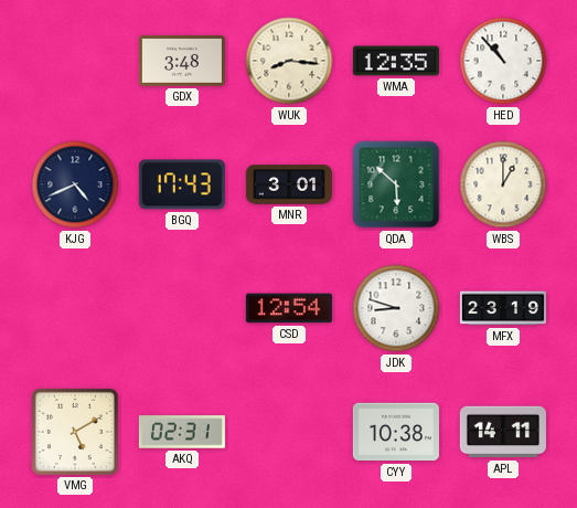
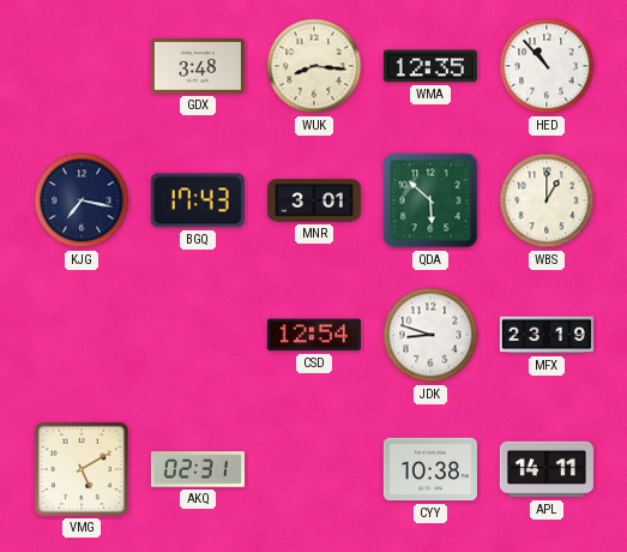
KJG: 4:41 -> 7:17
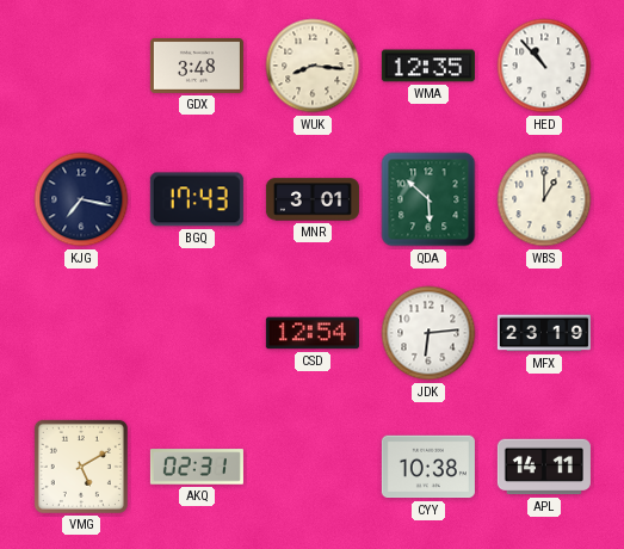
JDK: 8:48 -> 6:14
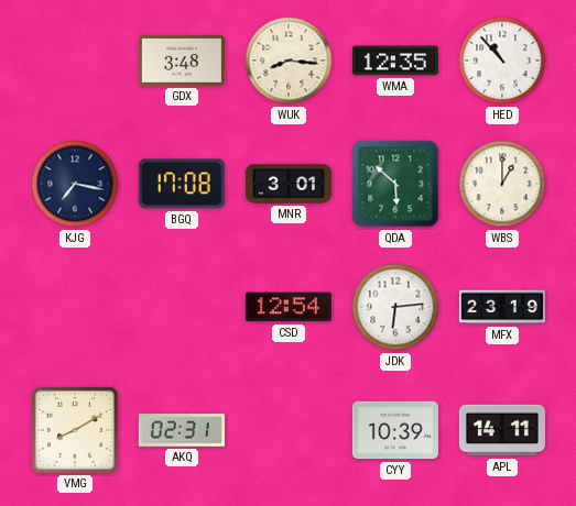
BGQ: 17:43 -> 17:08
VMG: 5:10 -> 8:10
CYY: 10:38 -> 10:39
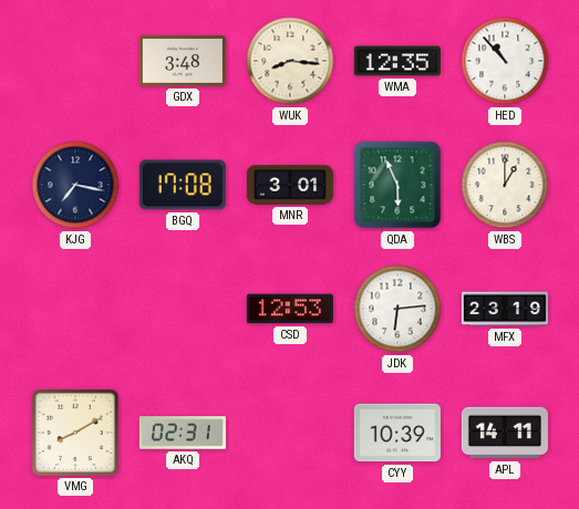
QDA: 5:52 -> 5:56
CSD: 12:54 -> 12:53
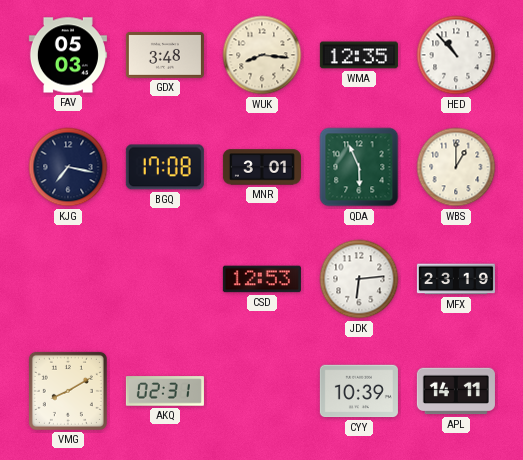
FAV: none -> 05:03
